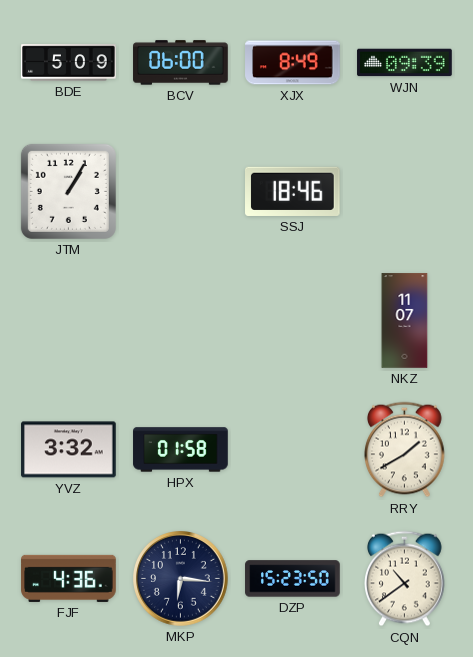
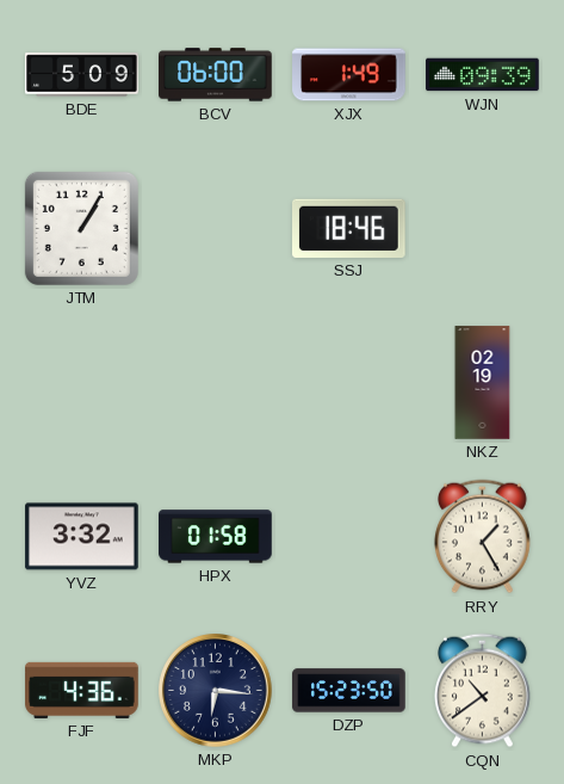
XJX: 8:49 -> 1:49
NKZ: 11:07 -> 02:19
RRY: 1:40 -> 1:25
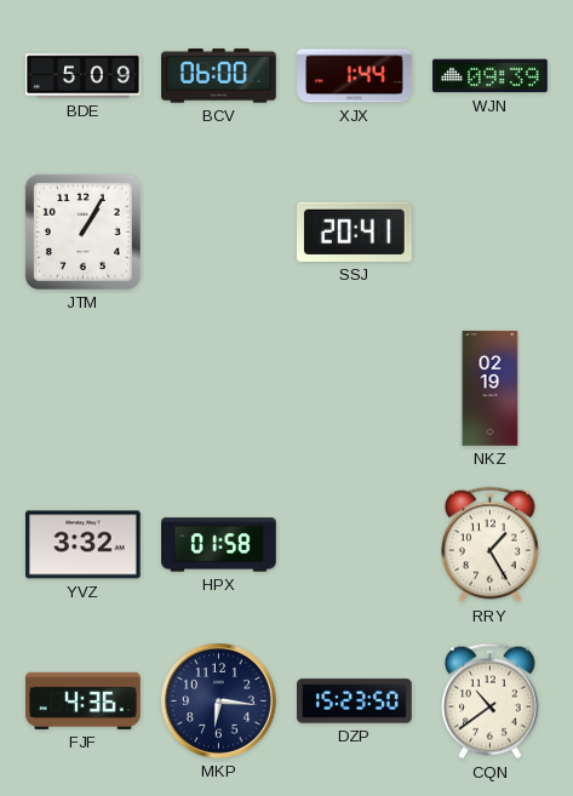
XJX: 1:49 -> 1:44
SSJ: 18:46 -> 20:41
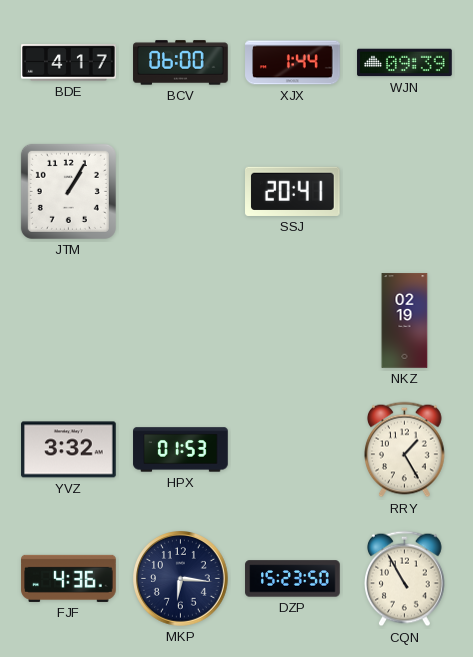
BDE: 5:09 -> 4:17
HPX: 01:58 -> 01:53
CQN: 10:39 -> 10:55
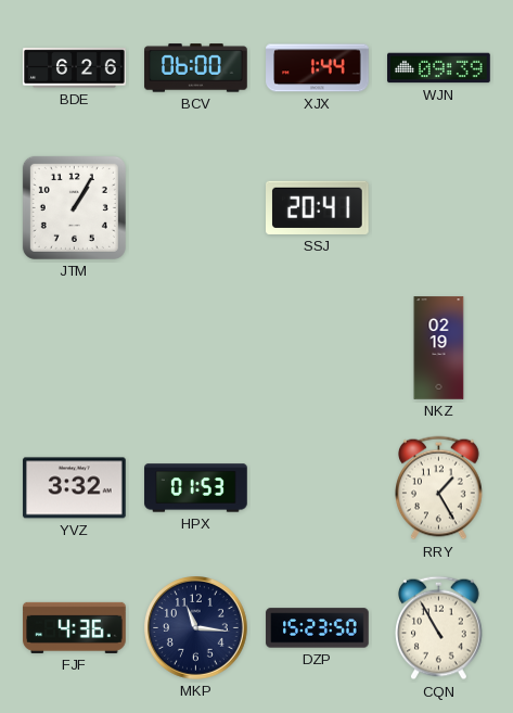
BDE: 4:17 -> 6:26
MKP: 6:16 -> 11:16
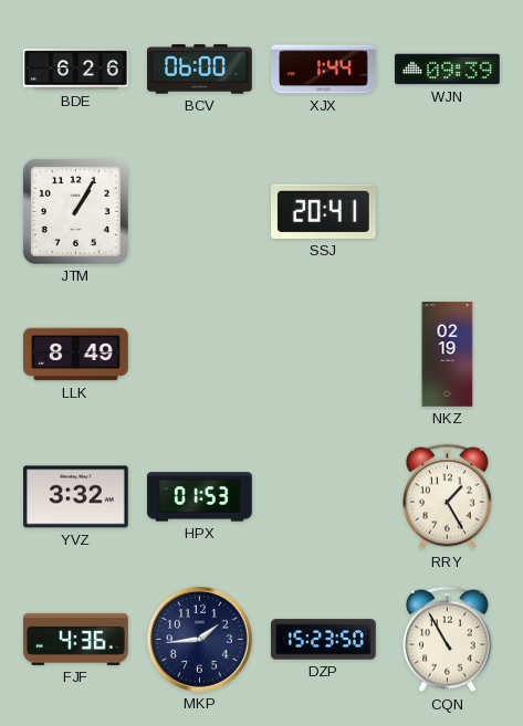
LLK: none -> 8:49
MKP: 11:16 -> 1:44
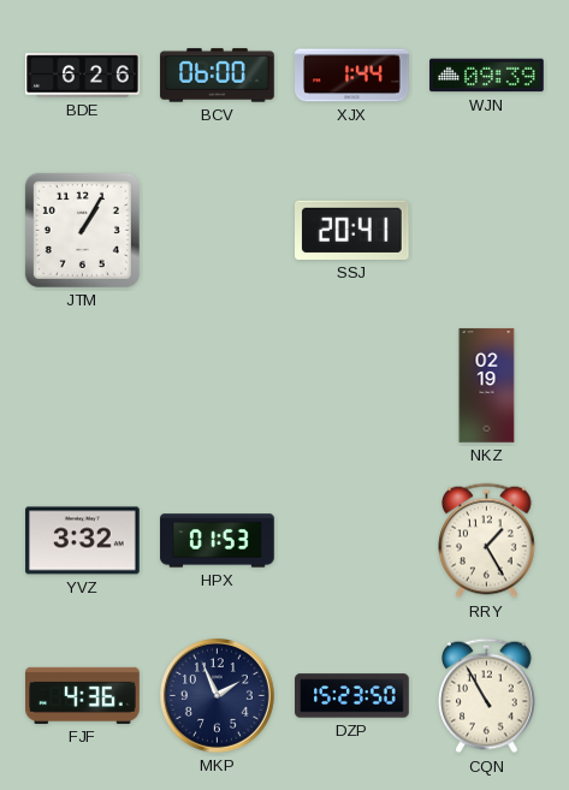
LLK: 8:49 -> none
MKP: 1:44 -> 1:56
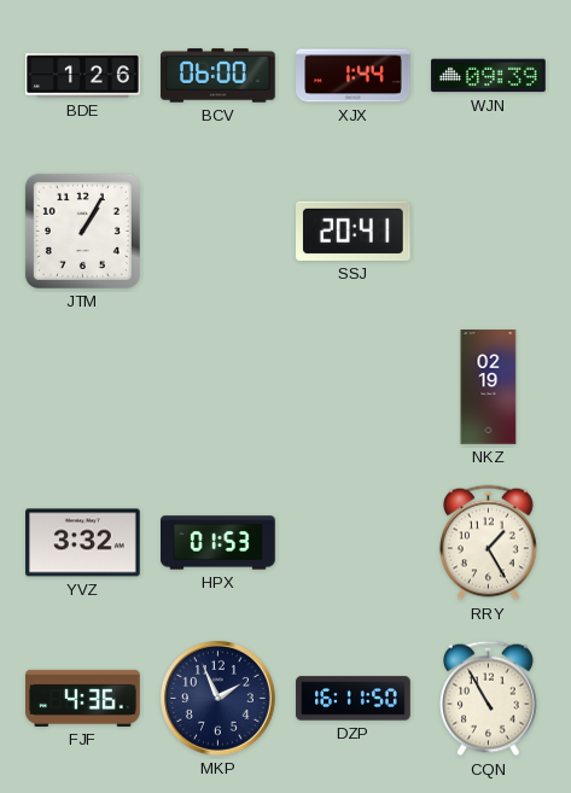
BDE: 6:26 -> 1:26
DZP: 15:23 -> 16:11
